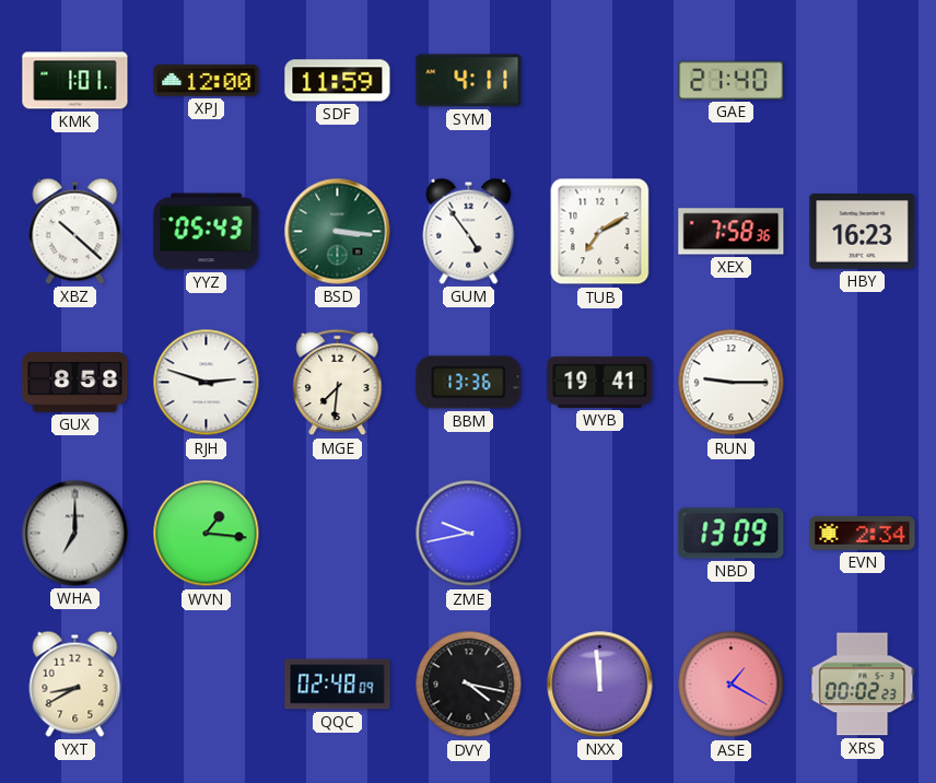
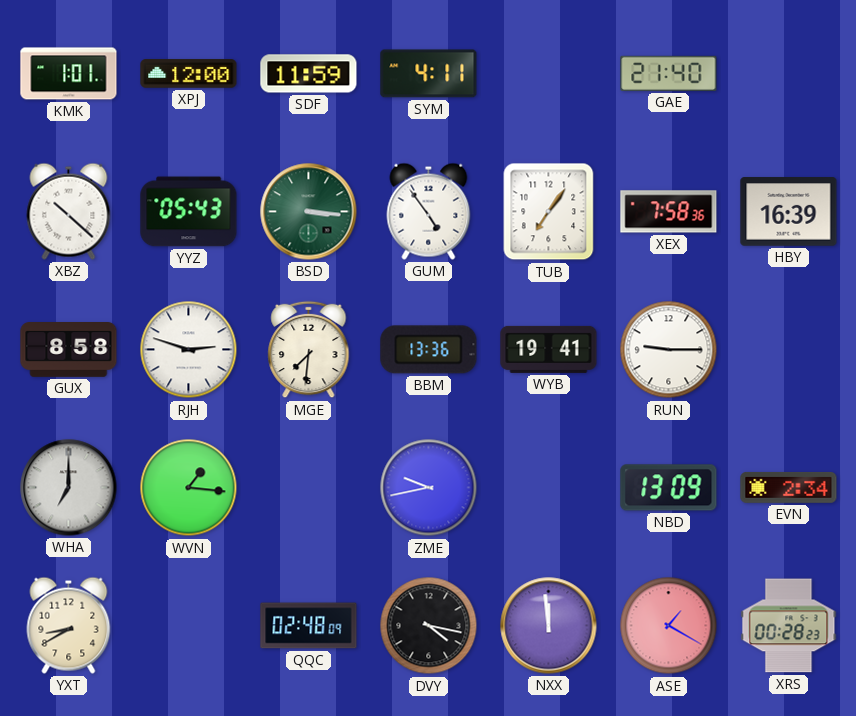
TUB: 7:10 -> 7:06
HBY: 16:23 -> 16:39
XRS: 00:02 -> 00:28
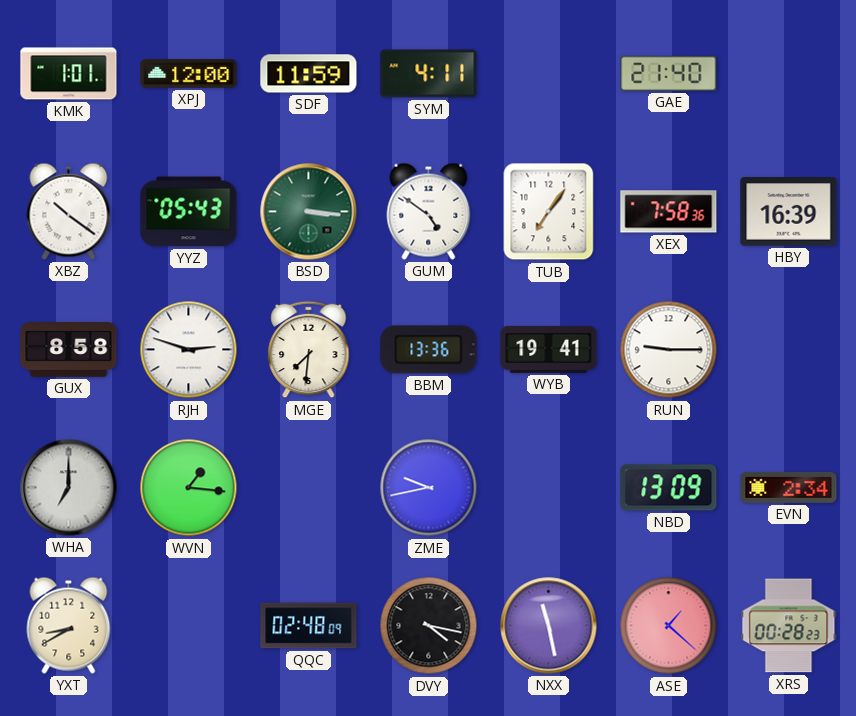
XBZ: 10:22 -> 10:21
GUM: 4:54 -> 4:51
NXX: 11:59 -> 11:28
ASE: 1:20 -> 1:22
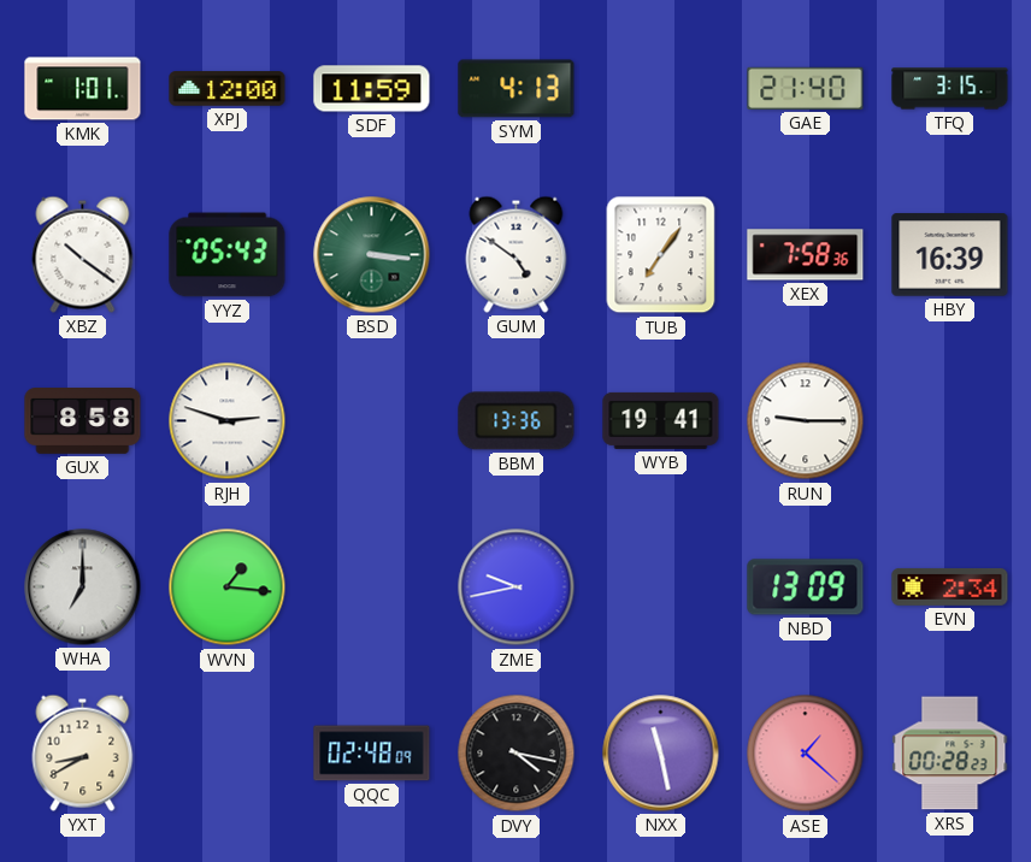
SYM: 4:11 -> 4:13
TFQ: none -> 3:15
MGE: 7:31 -> none
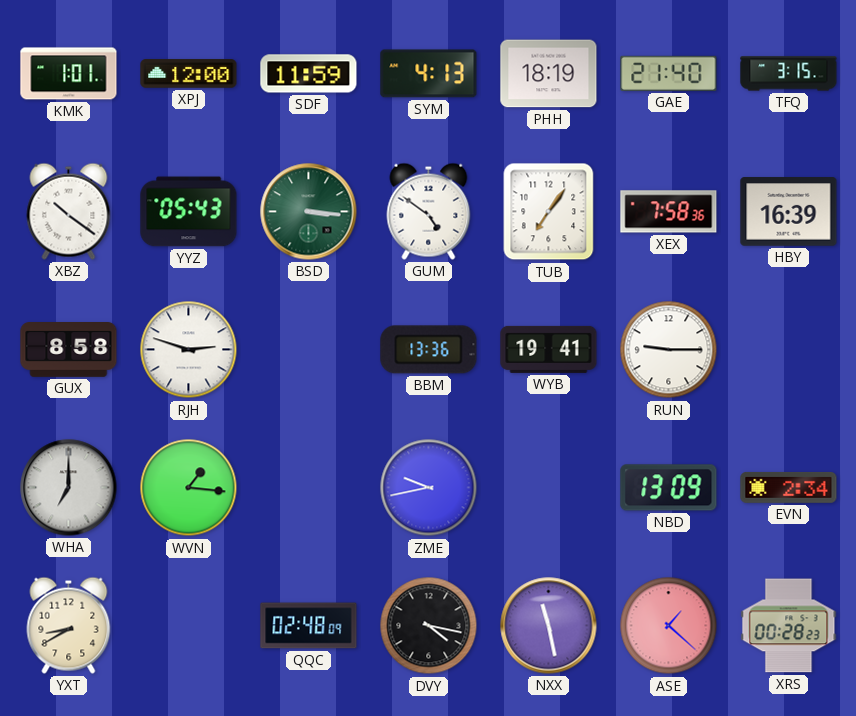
PHH: none -> 18:19
